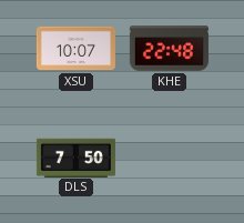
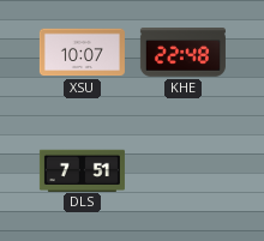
DLS: 7:50 -> 7:51
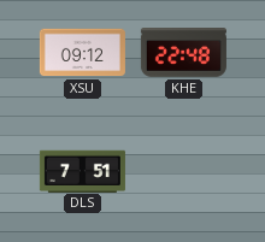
XSU: 10:07 -> 09:12
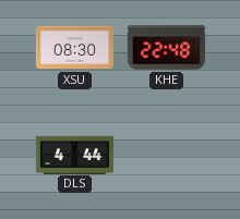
XSU: 09:12 -> 08:30
DLS: 7:51 -> 4:44
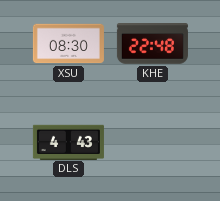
DLS: 4:44 -> 4:43
